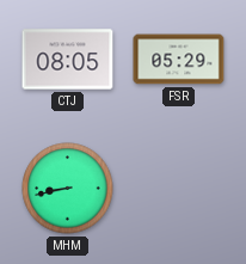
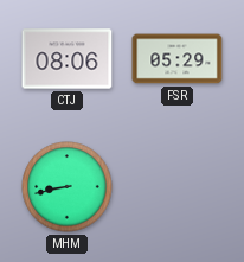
CTJ: 08:05 -> 08:06
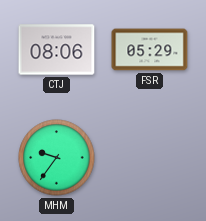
MHM: 8:43 -> 9:36
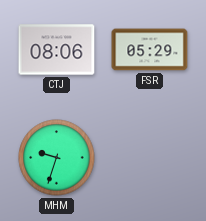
MHM: 9:36 -> 9:33
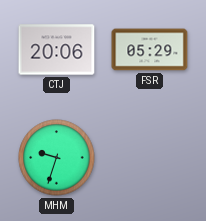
CTJ: 08:06 -> 20:06
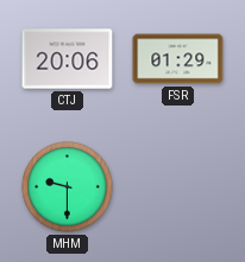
FSR: 05:29 -> 01:29
MHM: 9:33 -> 9:30
